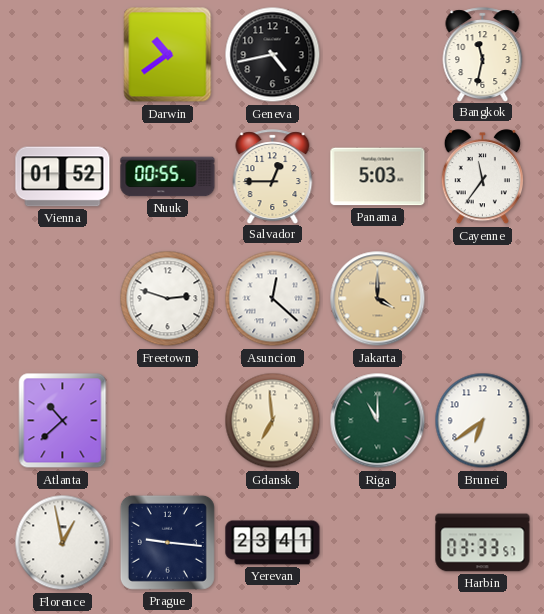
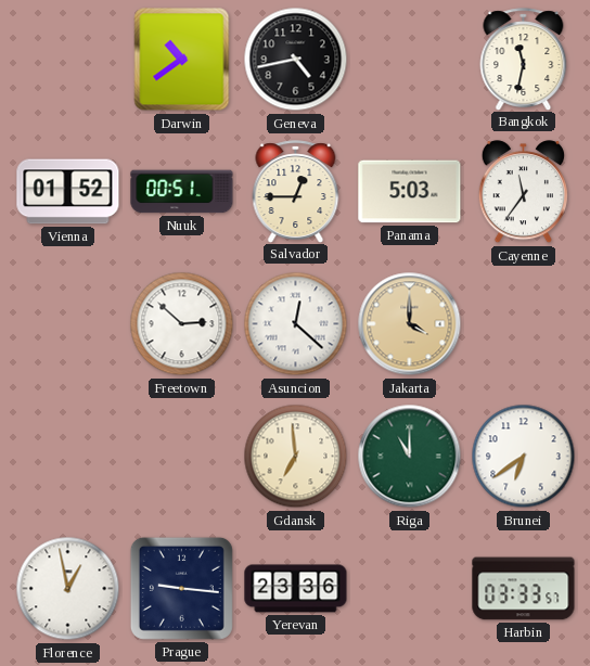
Nuuk: 00:55 -> 00:51
Freetown: 2:48 -> 2:52
Atlanta: 10:38 -> none
Yerevan: 23:41 -> 23:36
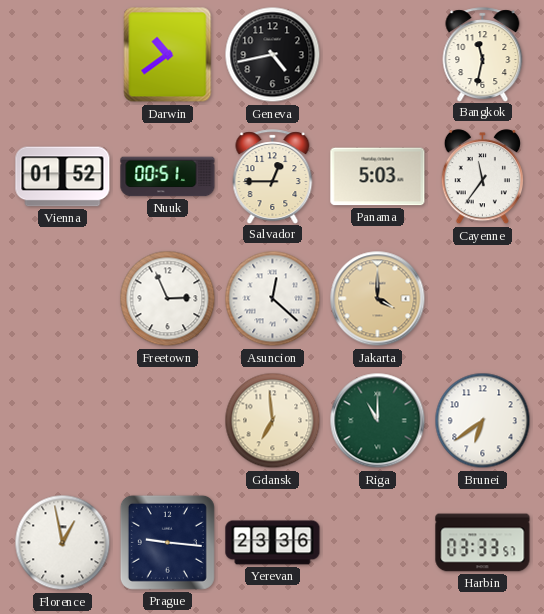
Freetown: 2:52 -> 2:56
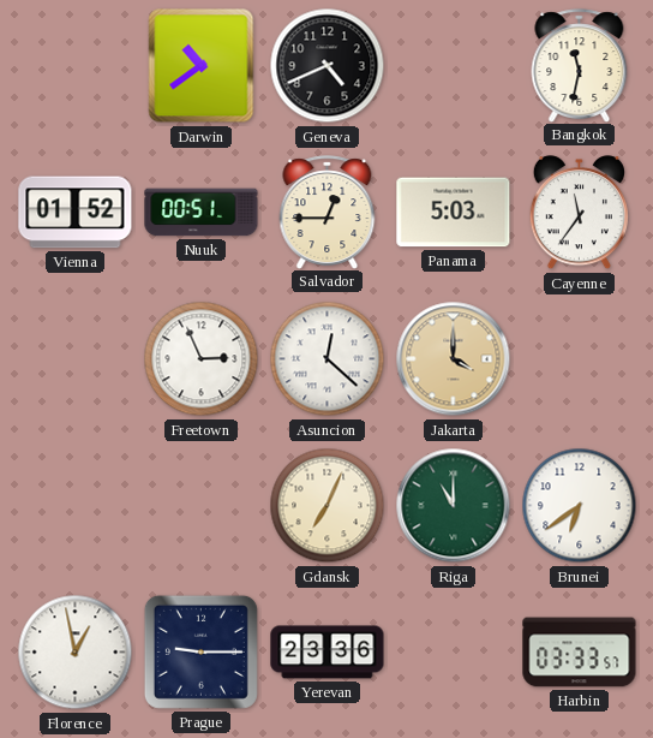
Geneva: 4:43 -> 4:41
Gdansk: 6:59 -> 7:04
Prague: 9:16 -> 9:15
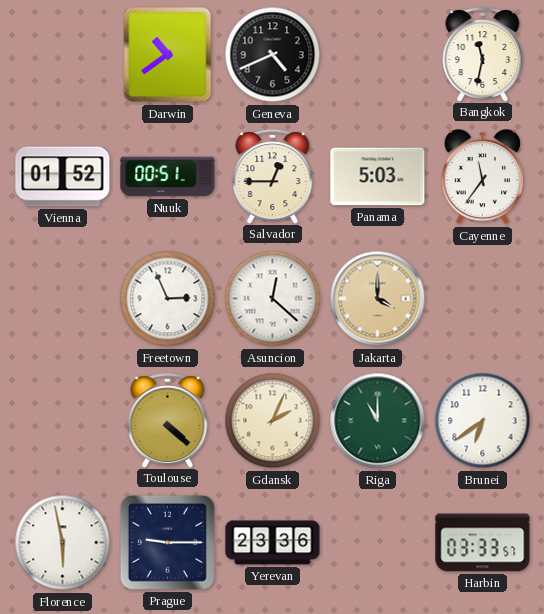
Toulouse: none -> 4:22
Gdansk: 7:04 -> 2:04
Florence: 12:58 -> 5:58
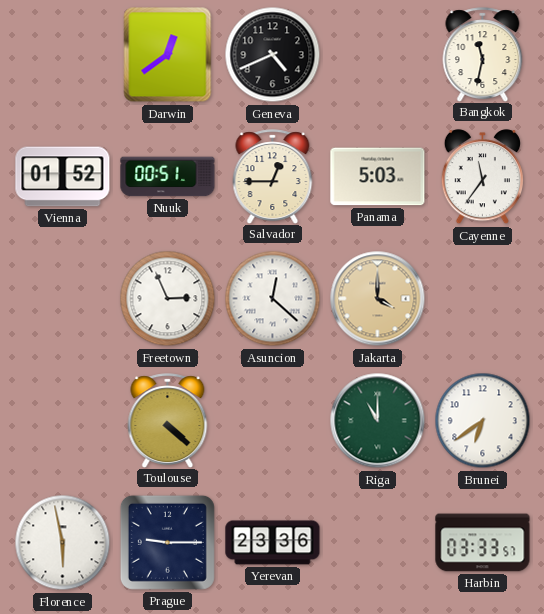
Darwin: 10:39 -> 12:39
Gdansk: 2:04 -> none
